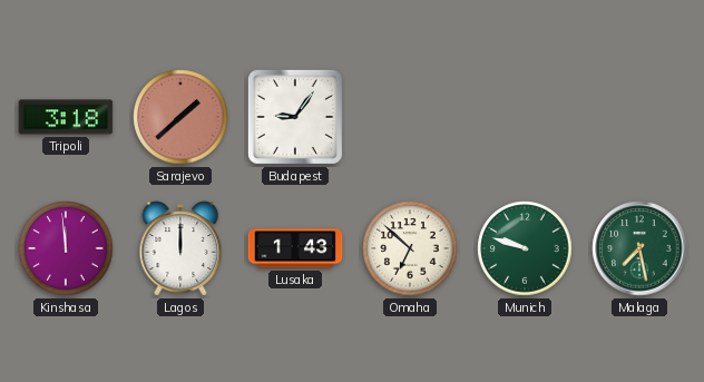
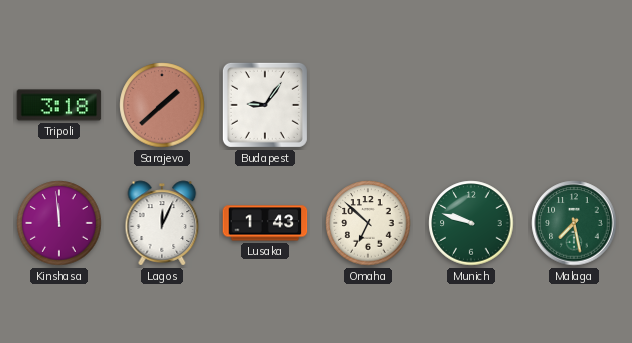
Lagos: 12:00 -> 12:04
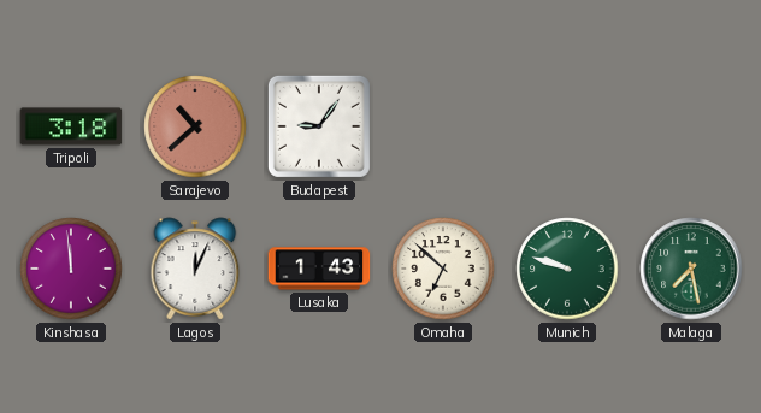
Sarajevo: 1:38 -> 10:38
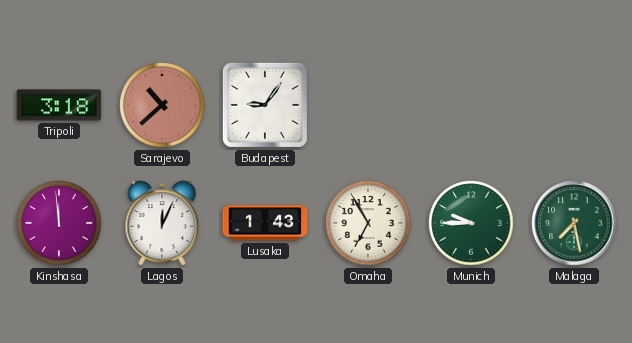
Omaha: 6:52 -> 6:55
Munich: 9:48 -> 9:45
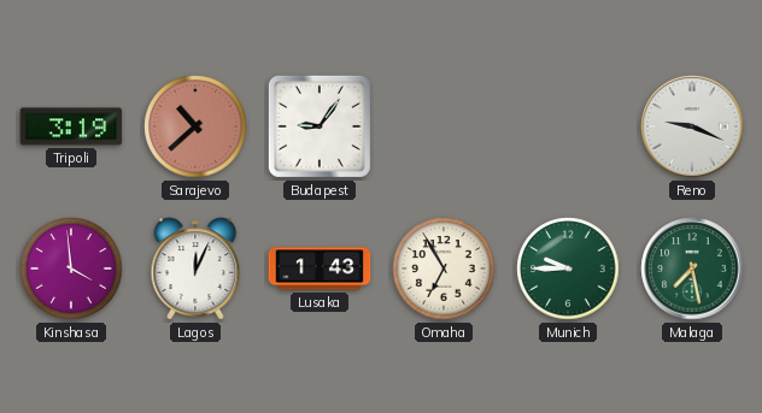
Tripoli: 3:18 -> 3:19
Reno: none -> 9:19
Kinshasa: 11:59 -> 3:59
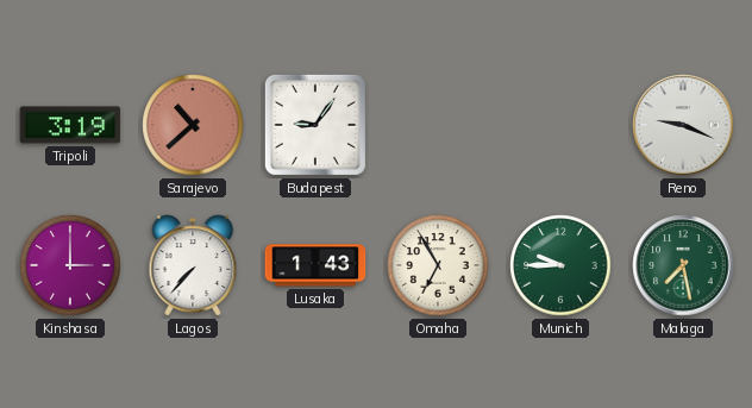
Kinshasa: 3:59 -> 3:00
Lagos: 12:04 -> 7:37
